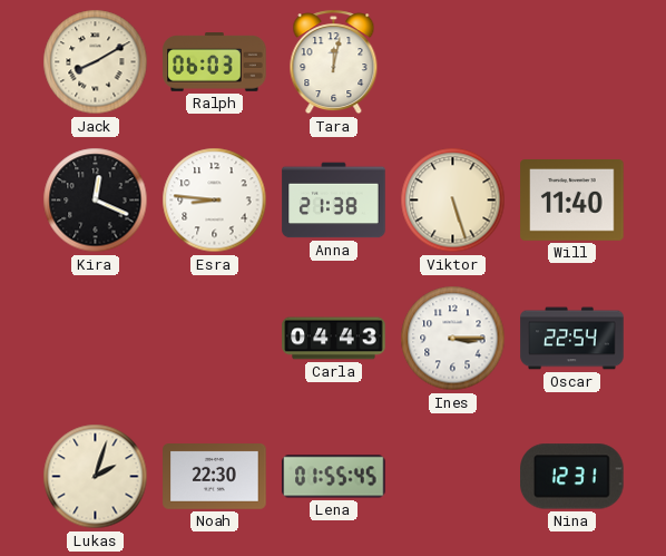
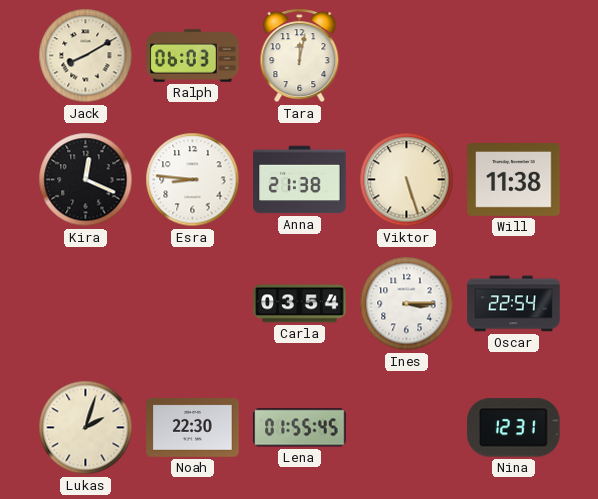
Will: 11:40 -> 11:38
Carla: 04:43 -> 03:54
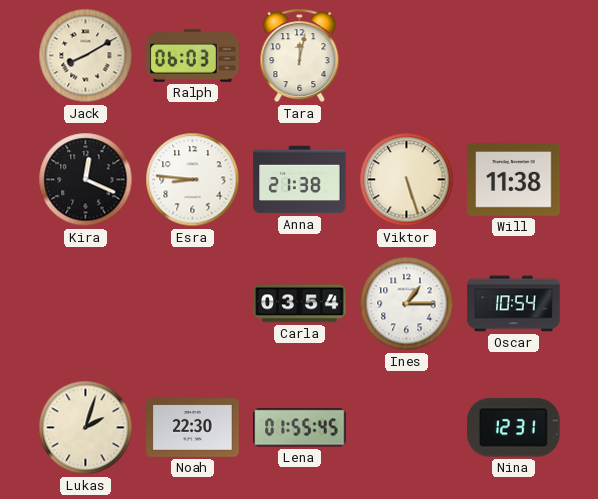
Ines: 3:15 -> 1:15
Oscar: 22:54 -> 10:54
